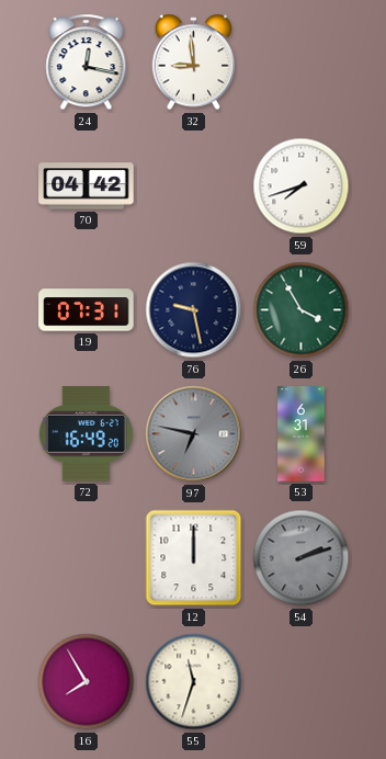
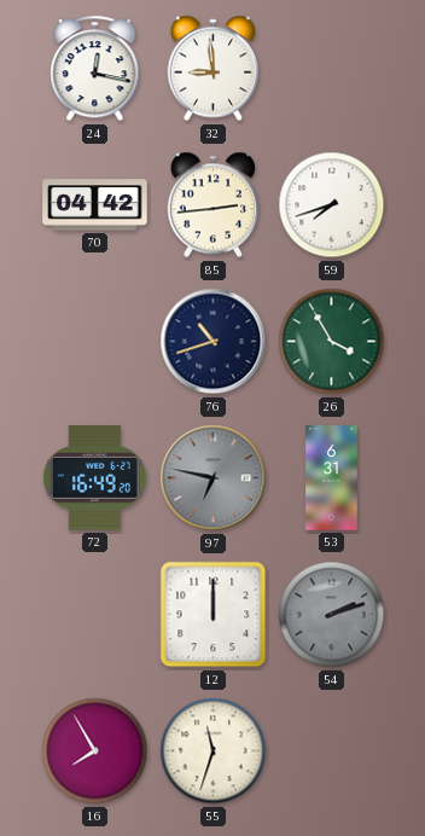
85: none -> 2:44
19: 07:31 -> none
76: 9:28 -> 10:42
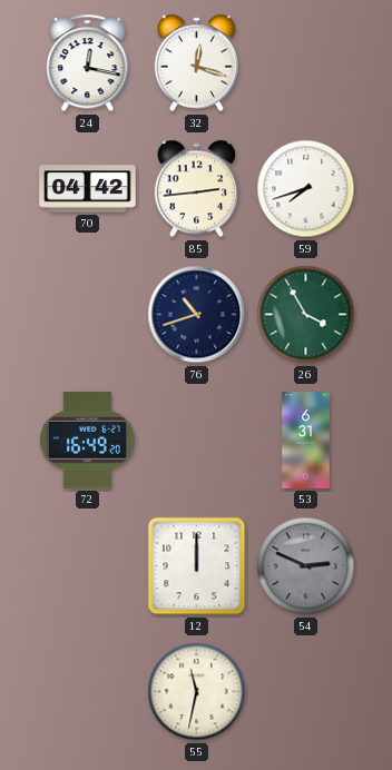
32: 8:59 -> 12:18
97: 6:47 -> none
54: 2:12 -> 2:49
16: 7:55 -> none
55: 11:33 -> 11:32
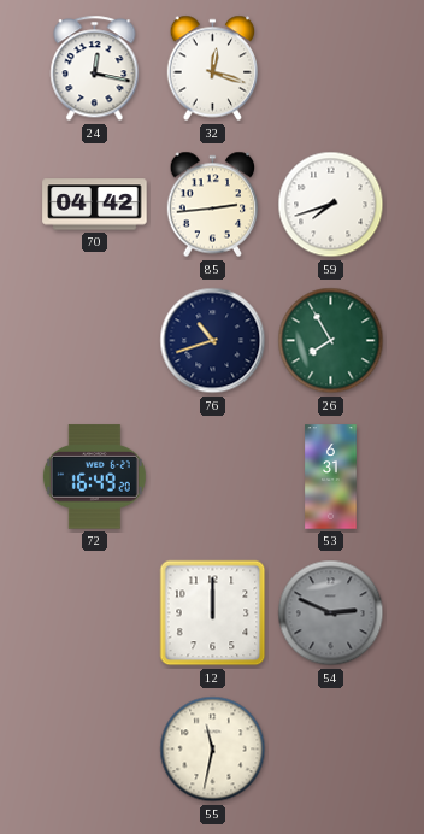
26: 3:55 -> 7:55
